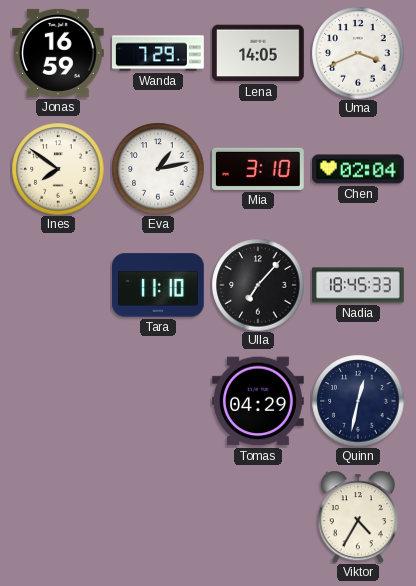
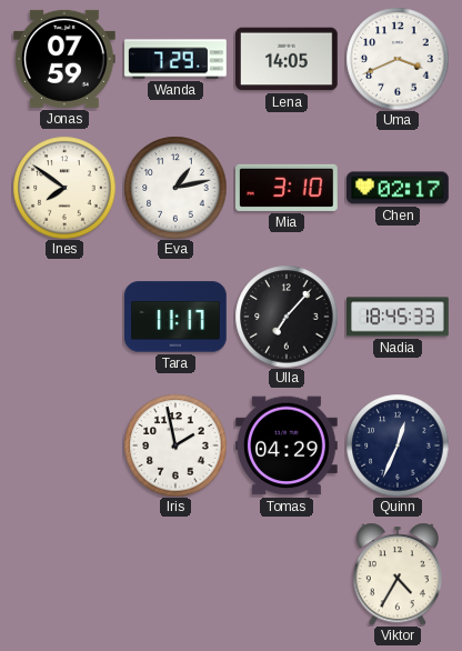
Jonas: 16:59 -> 07:59
Chen: 02:04 -> 02:17
Tara: 11:10 -> 11:17
Iris: none -> 1:58
Quinn: 12:32 -> 12:34
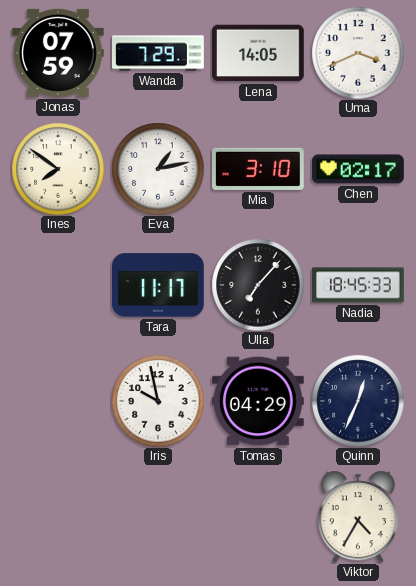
Iris: 1:58 -> 9:58
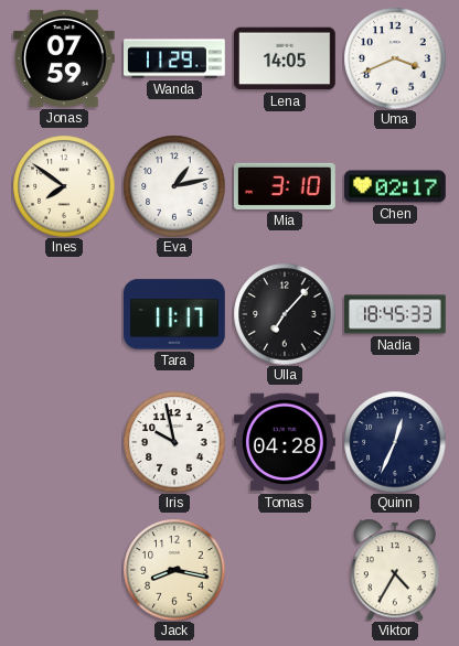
Wanda: 7:29 -> 11:29
Tomas: 04:29 -> 04:28
Jack: none -> 8:17
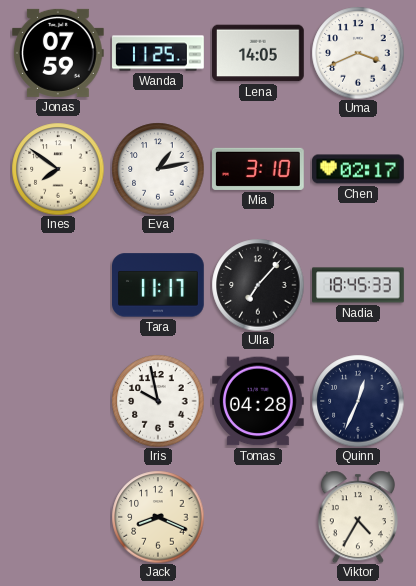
Wanda: 11:29 -> 11:25
Jack: 8:17 -> 8:19
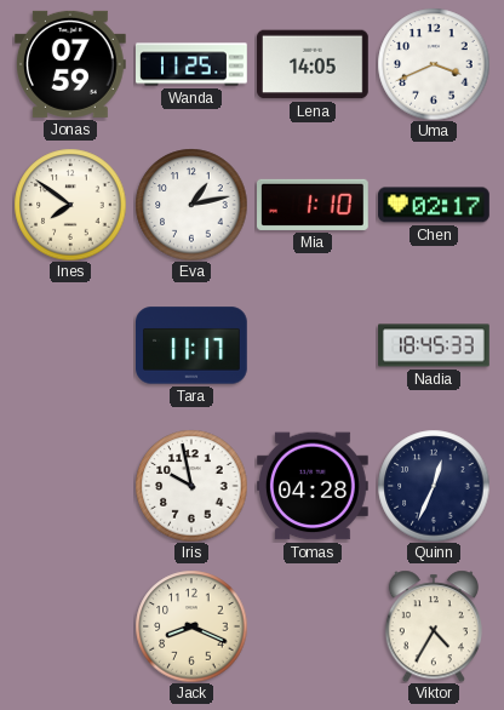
Mia: 3:10 -> 1:10
Ulla: 7:07 -> none
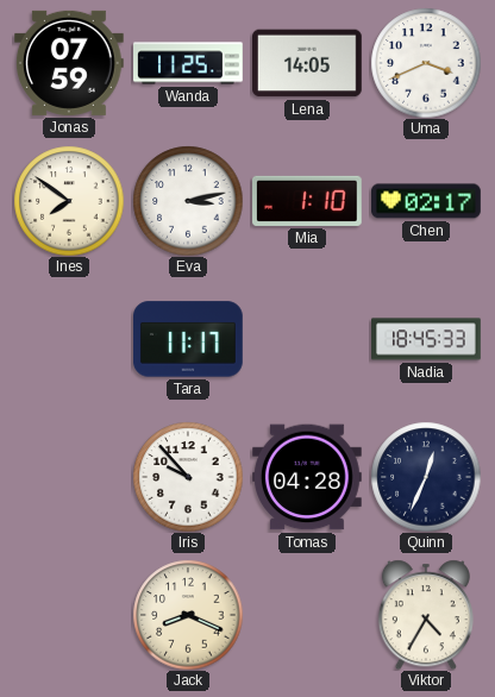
Eva: 1:13 -> 3:13
Iris: 9:58 -> 9:53
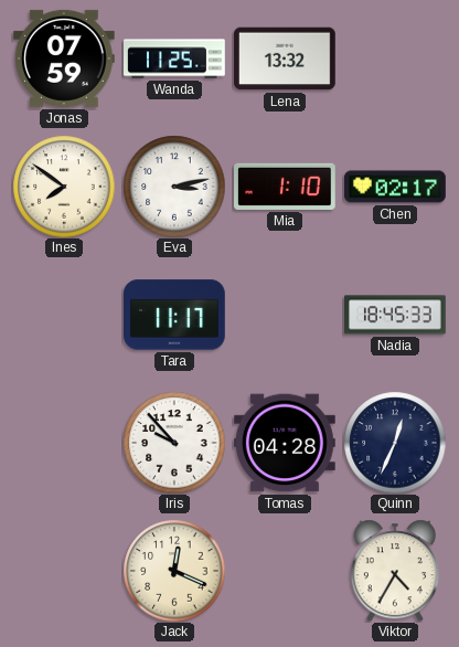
Lena: 14:05 -> 13:32
Uma: 3:41 -> none
Jack: 8:19 -> 12:19
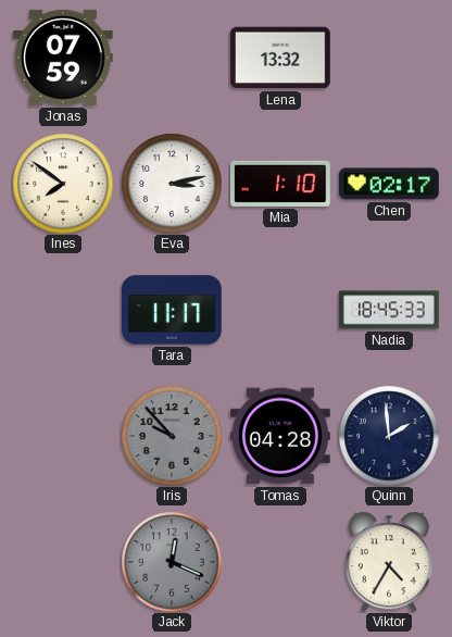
Wanda: 11:25 -> none
Iris dial: white -> grey
Quinn: 12:34 -> 1:59
Jack dial: cream -> grey
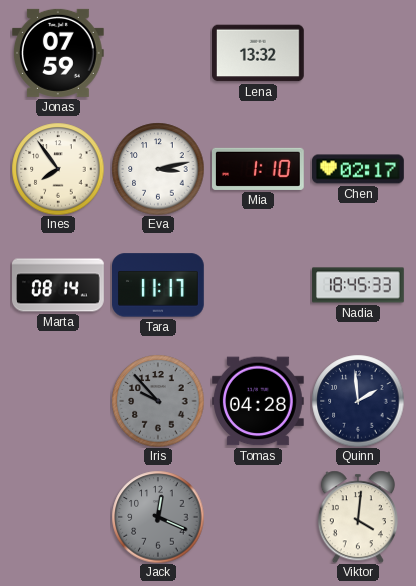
Ines: 7:51 -> 7:54
Marta: none -> 08:14
Viktor: 4:35 -> 4:01
